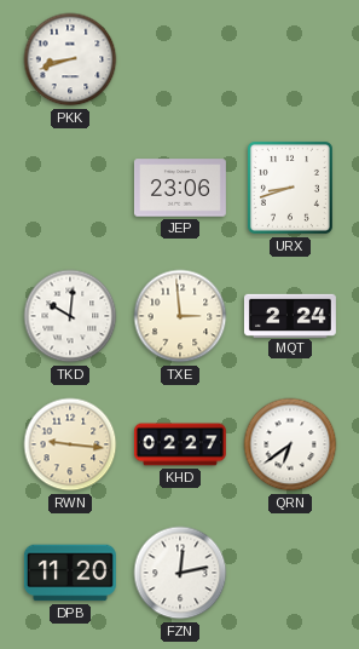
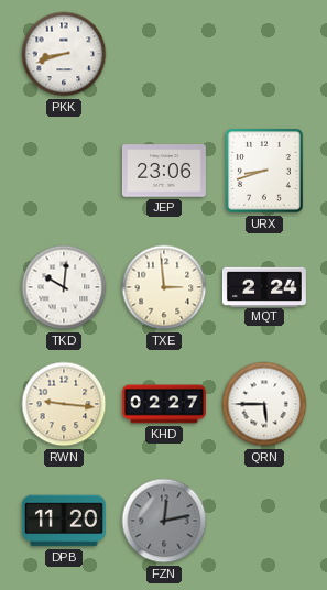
QRN: 6:39 -> 5:45
FZN dial: white -> grey
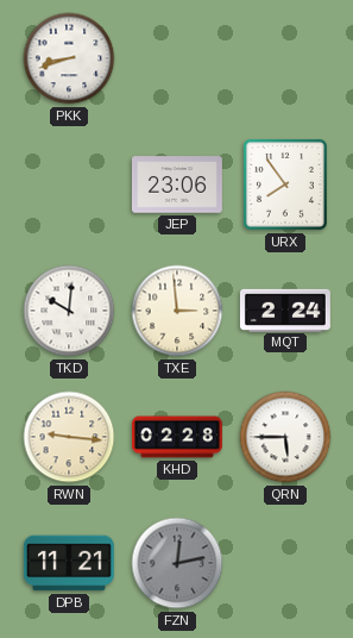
URX: 8:42 -> 7:54
KHD: 02:27 -> 02:28
DPB: 11:20 -> 11:21
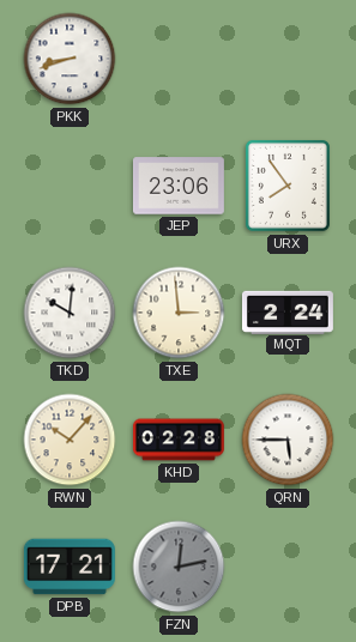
RWN: 9:16 -> 10:07
DPB: 11:21 -> 17:21
